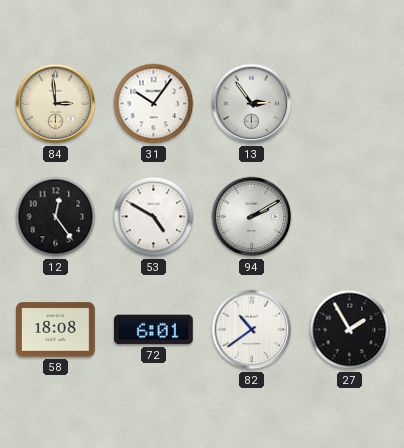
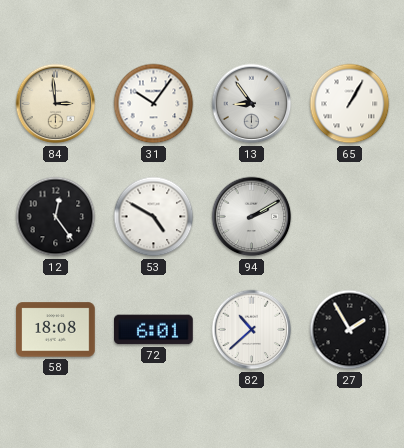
13: 2:54 -> 8:54
65: none -> 1:05
82: 10:39 -> 10:38
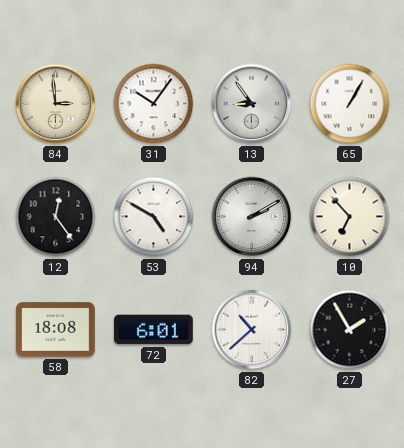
10: none -> 6:53
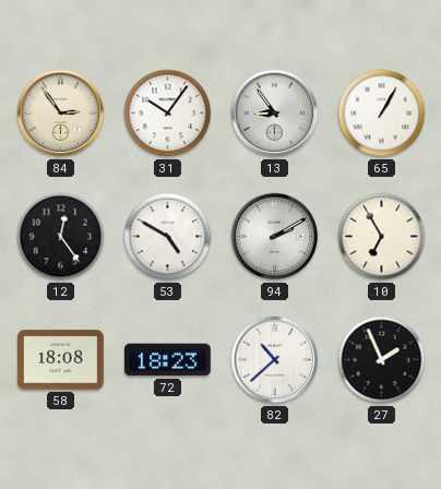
84: 2:59 -> 2:54
10: 6:53 -> 6:55
72: 6:01 -> 18:23
27: 1:55 -> 1:56
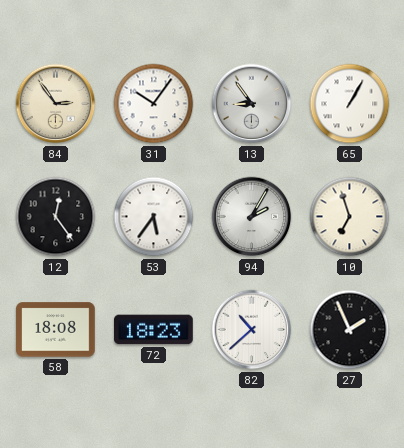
53: 4:50 -> 5:36
94: 2:10 -> 2:05
10: 6:55 -> 6:57
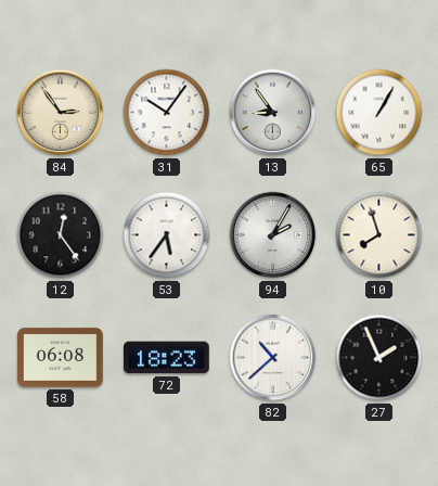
10: 6:57 -> 7:57
58: 18:08 -> 06:08
